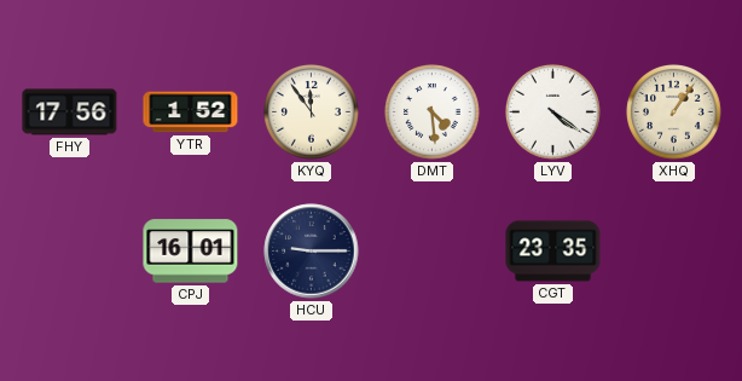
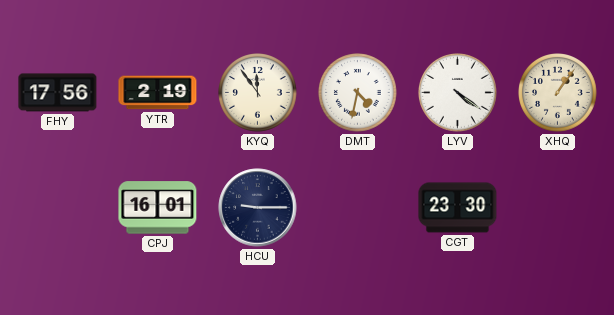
YTR: 1:52 -> 2:19
DMT: 4:29 -> 4:32
CGT: 23:35 -> 23:30
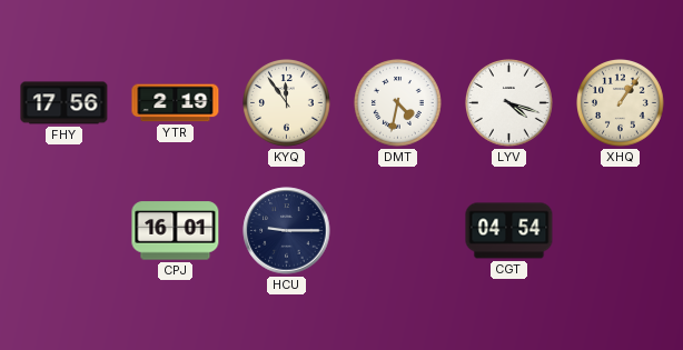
LYV: 4:21 -> 4:18
CGT: 23:30 -> 04:54
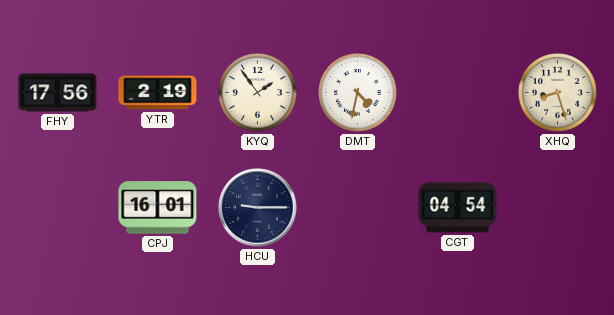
KYQ: 11:54 -> 1:54
LYV: 4:18 -> none
XHQ: 1:06 -> 8:27
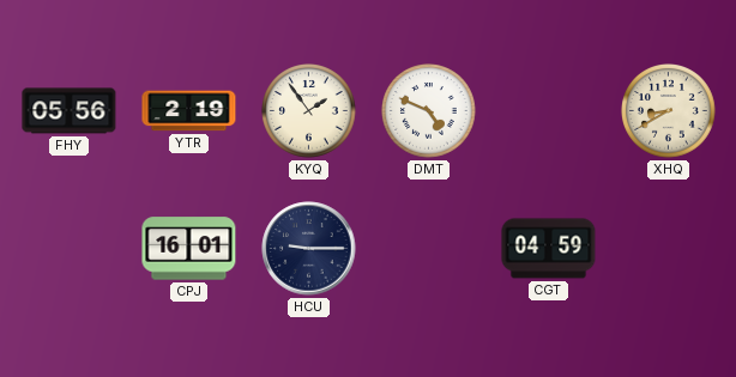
FHY: 17:56 -> 05:56
DMT: 4:32 -> 4:49
XHQ: 8:27 -> 8:40
CGT: 04:54 -> 04:59
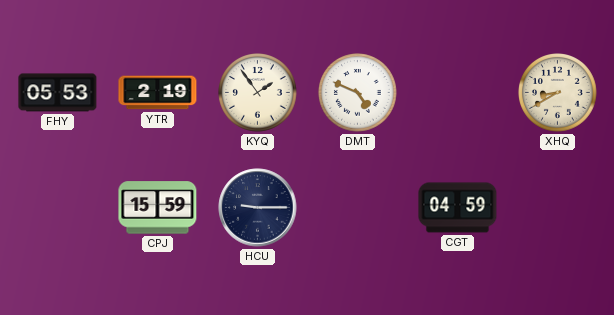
FHY: 05:56 -> 05:53
CPJ: 16:01 -> 15:59
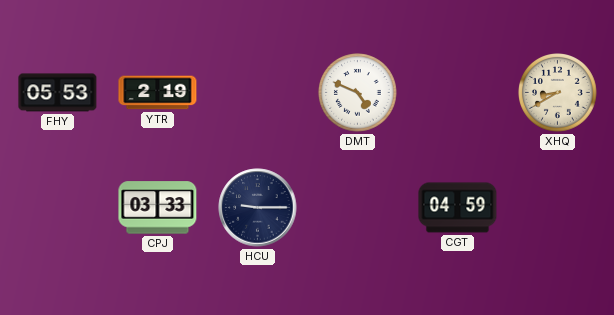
KYQ: 1:54 -> none
CPJ: 15:59 -> 03:33
